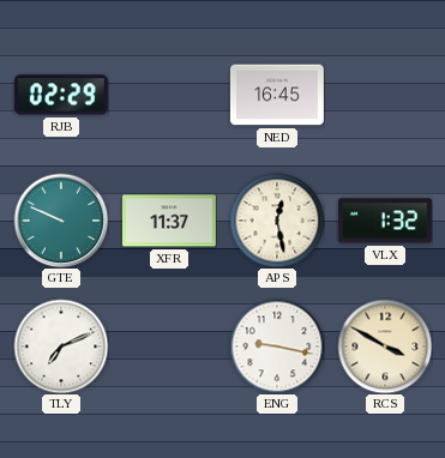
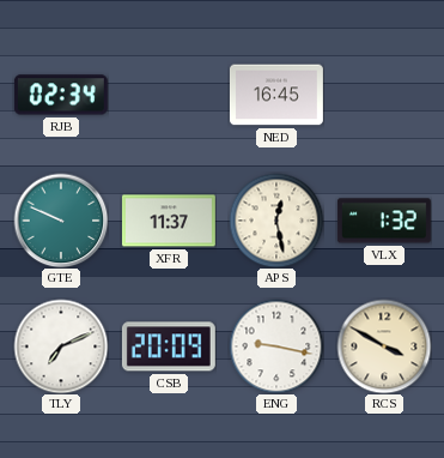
RJB: 02:29 -> 02:34
CSB: none -> 20:09
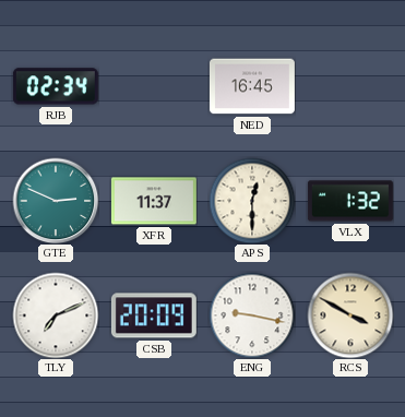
GTE: 9:49 -> 2:49
APS: 12:28 -> 12:30
